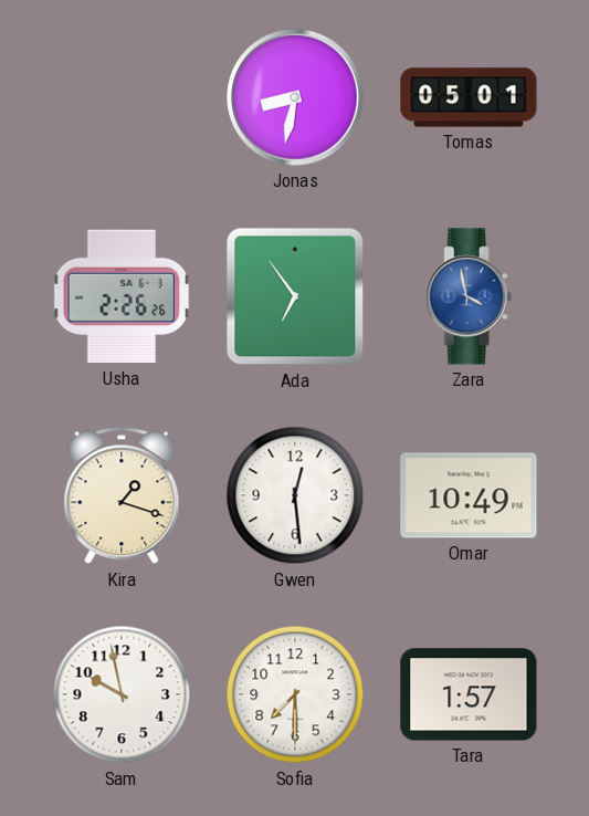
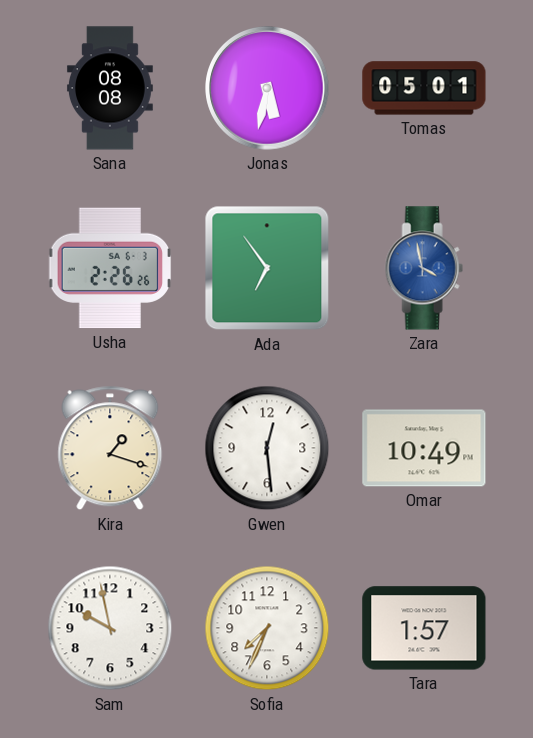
Sana: none -> 08:08
Jonas: 8:32 -> 5:32
Sofia: 7:30 -> 7:34
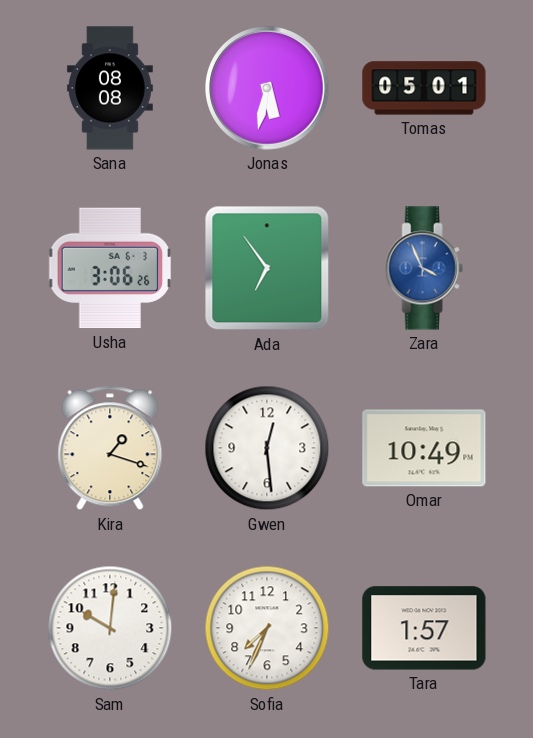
Usha: 2:26 -> 3:06
Zara: 3:58 -> 3:56
Sam: 9:58 -> 10:01
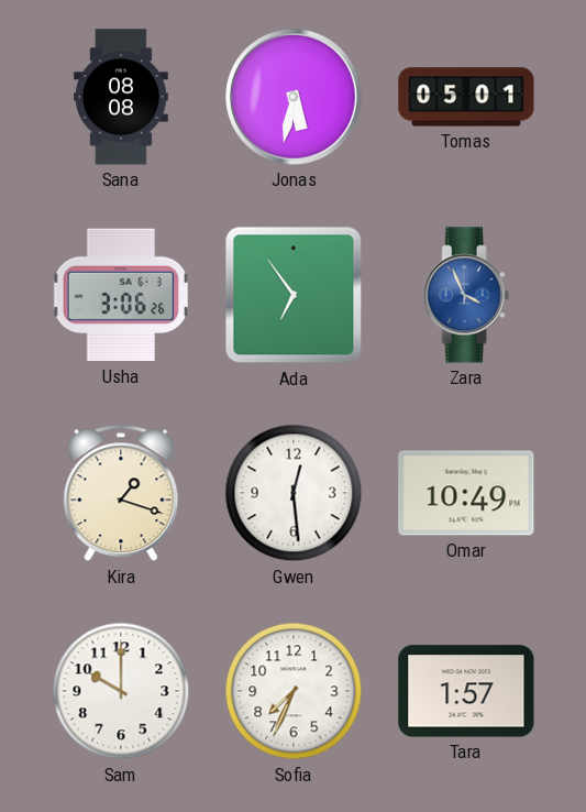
Sam: 10:01 -> 10:00
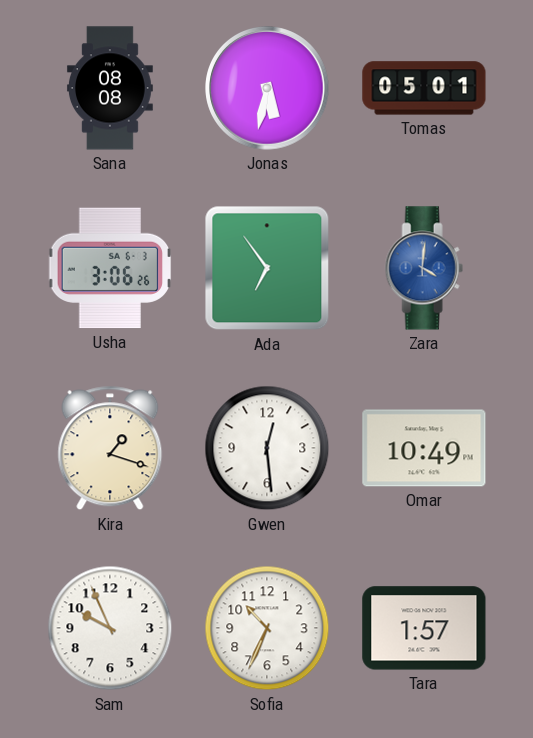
Zara: 3:56 -> 4:01
Sam: 10:00 -> 9:56
Sofia: 7:34 -> 10:34
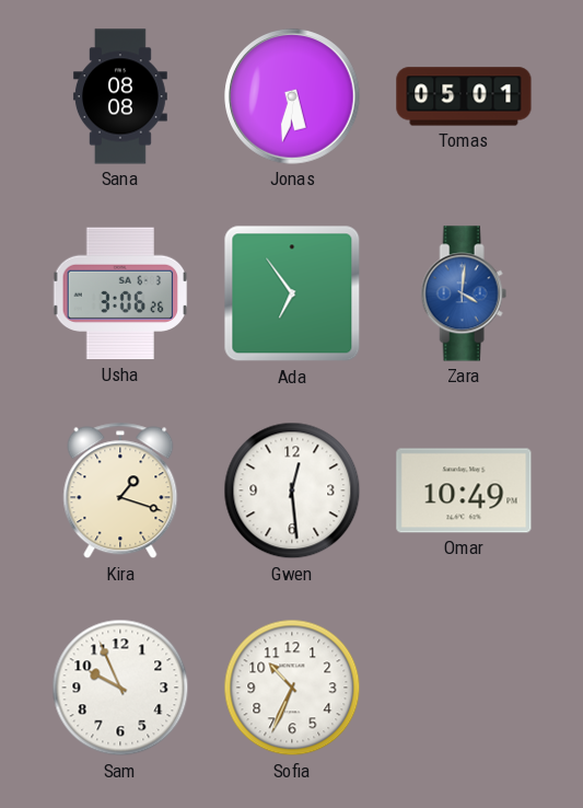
Tara: 1:57 -> none
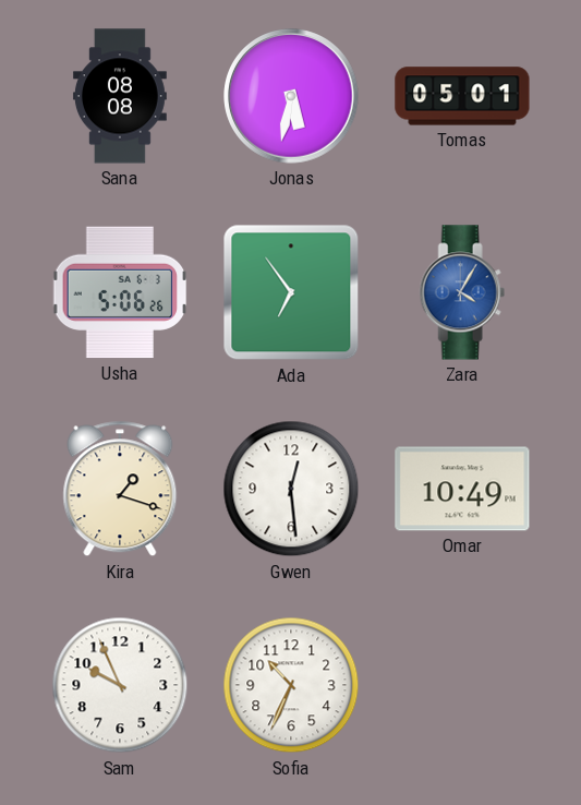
Usha: 3:06 -> 5:06
Zara: 4:01 -> 4:05
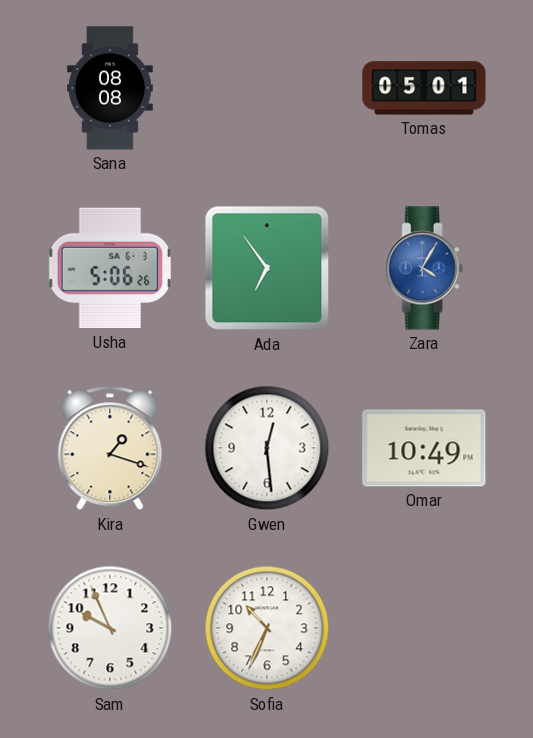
Jonas: 5:32 -> none
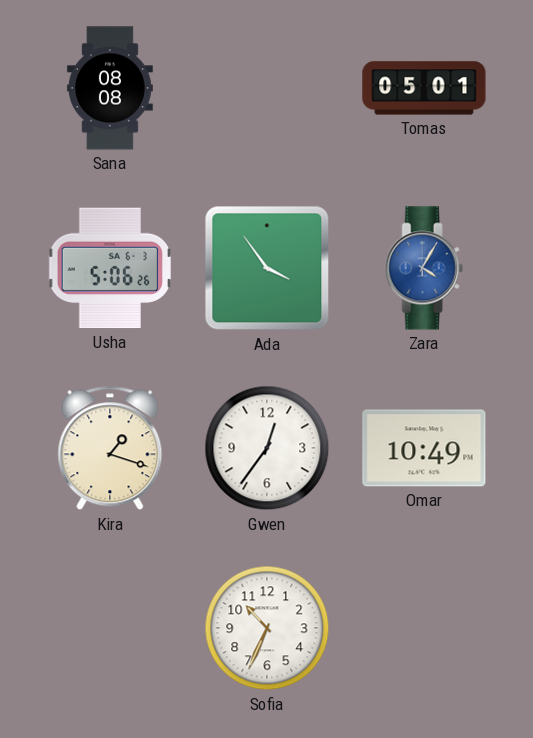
Ada: 6:54 -> 3:54
Gwen: 12:29 -> 12:36
Sam: 9:56 -> none
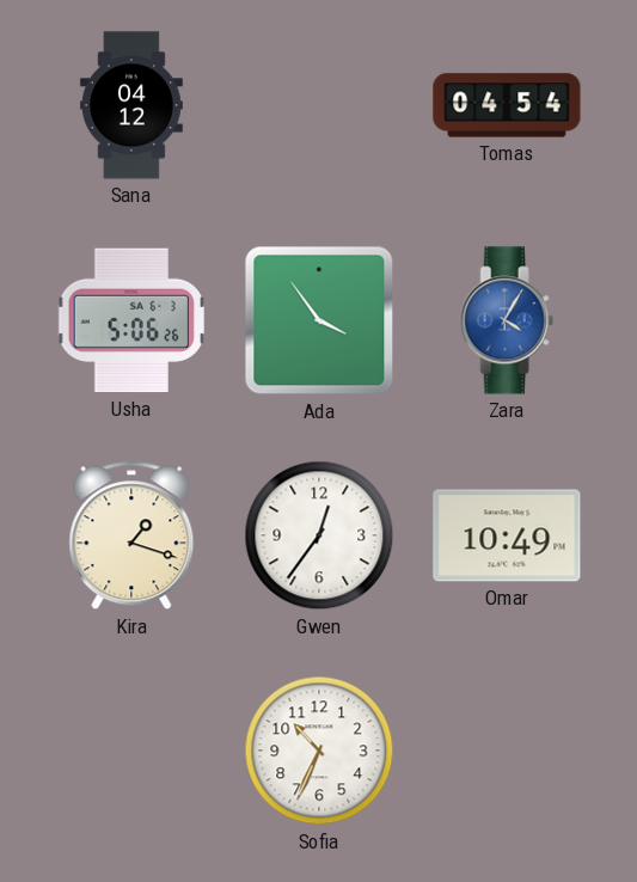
Sana: 08:08 -> 04:12
Tomas: 05:01 -> 04:54
